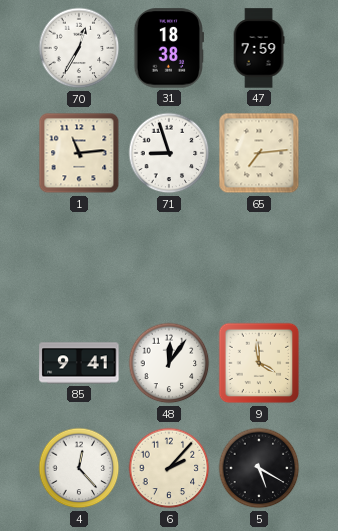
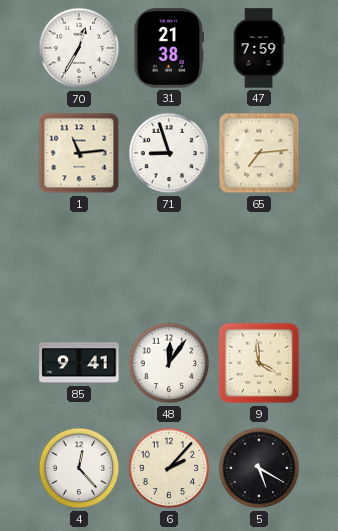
31: 18:38 -> 21:38
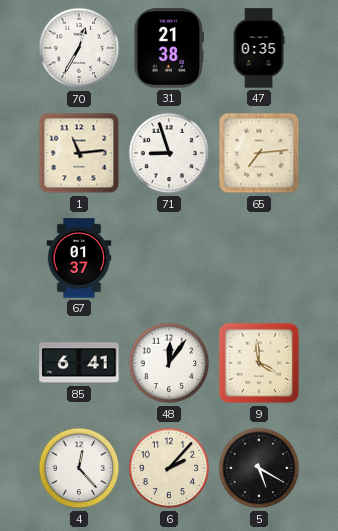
47: 7:59 -> 0:35
67: none -> 01:37
85: 9:41 -> 6:41
